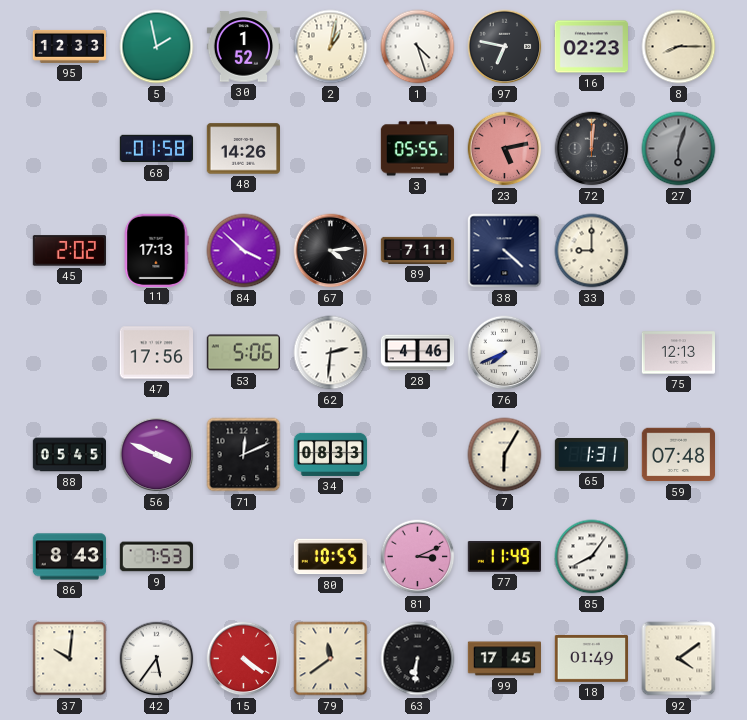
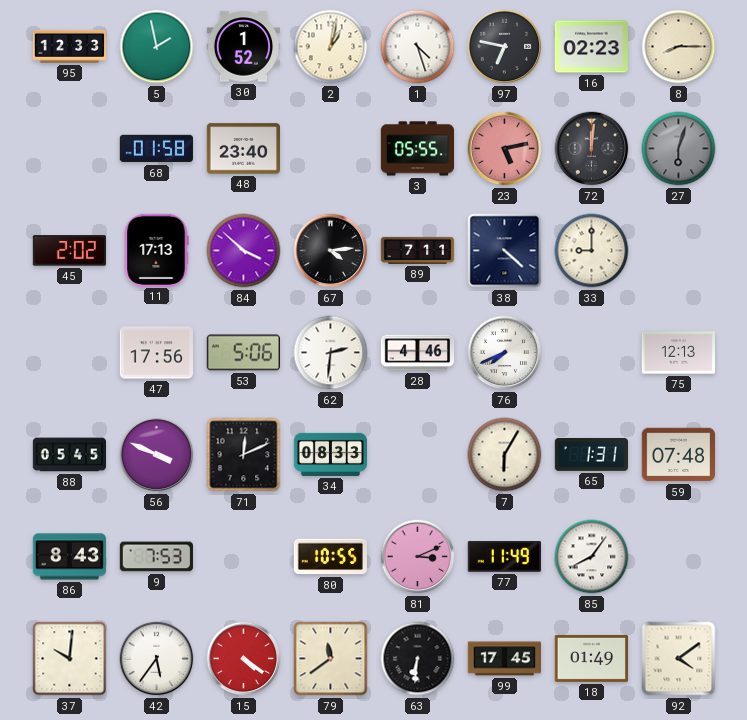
48: 14:26 -> 23:40
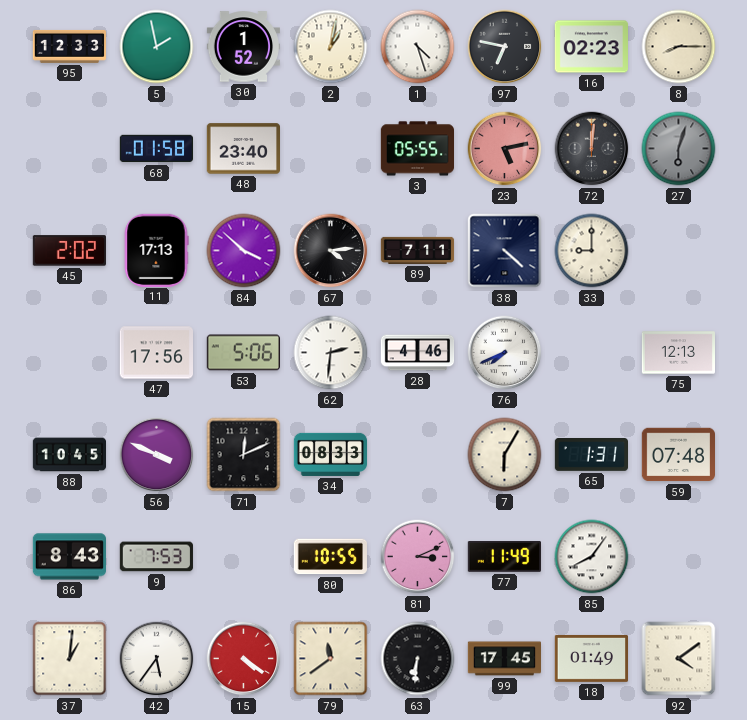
88: 05:45 -> 10:45
37: 10:01 -> 1:01
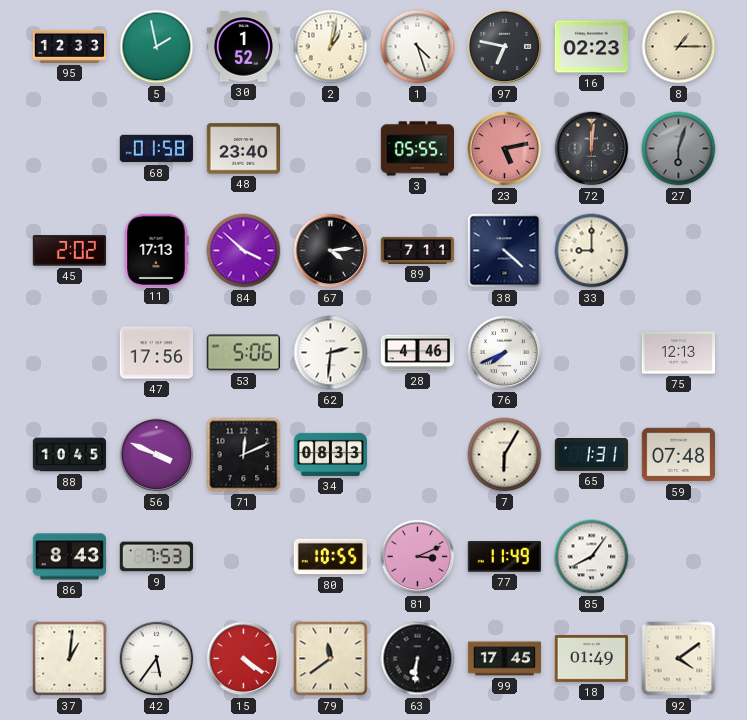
8: 8:15 -> 1:15
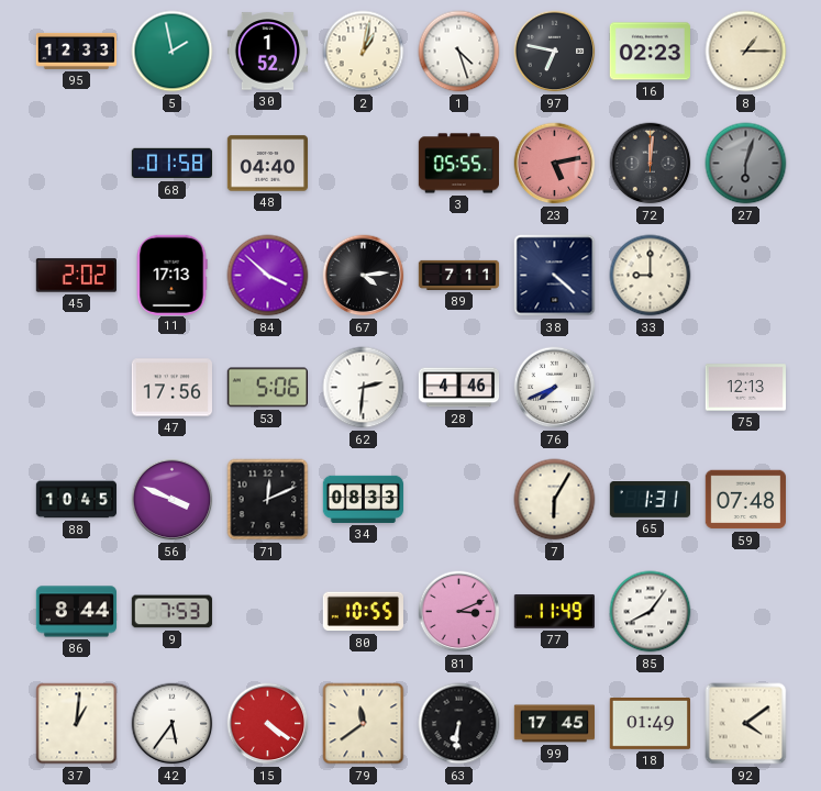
48: 23:40 -> 04:40
86: 8:43 -> 8:44
